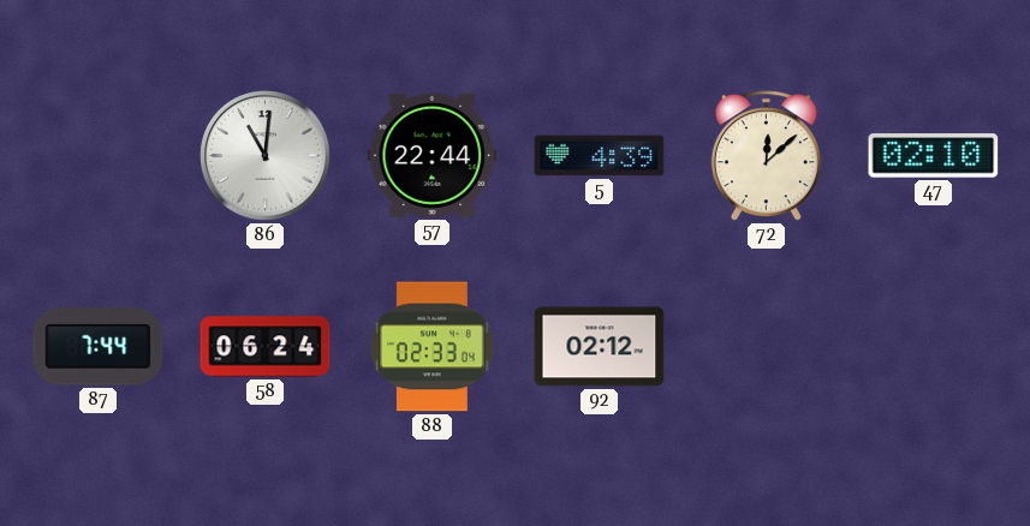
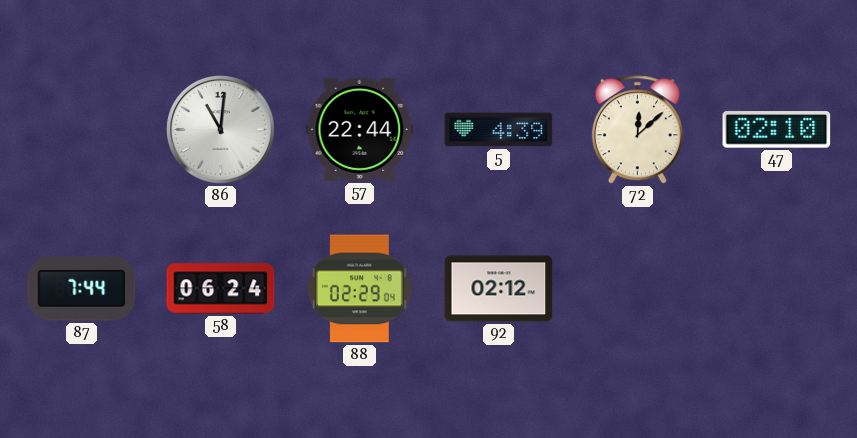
88: 02:33 -> 02:29
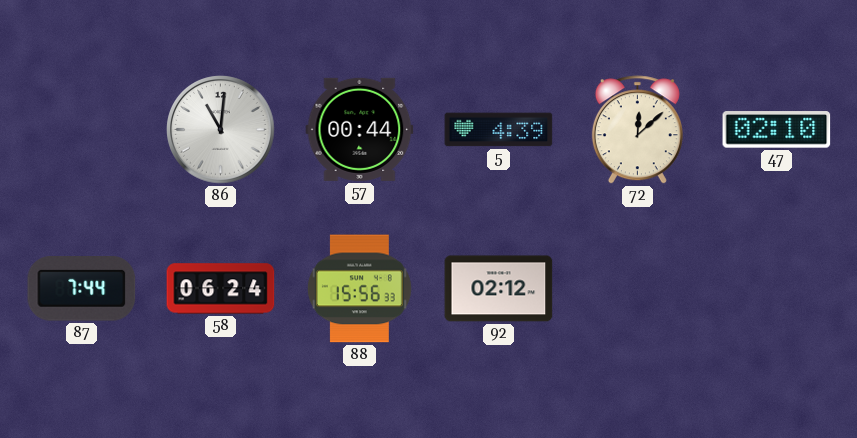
57: 22:44 -> 00:44
88: 02:29 -> 15:56
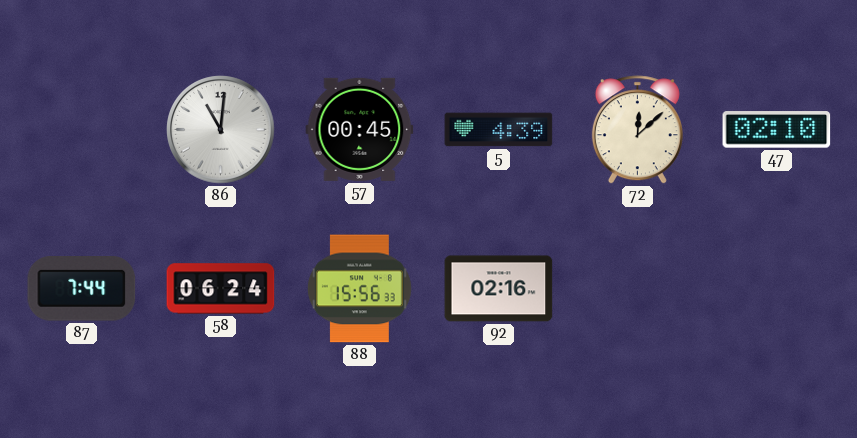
57: 00:44 -> 00:45
92: 02:12 -> 02:16
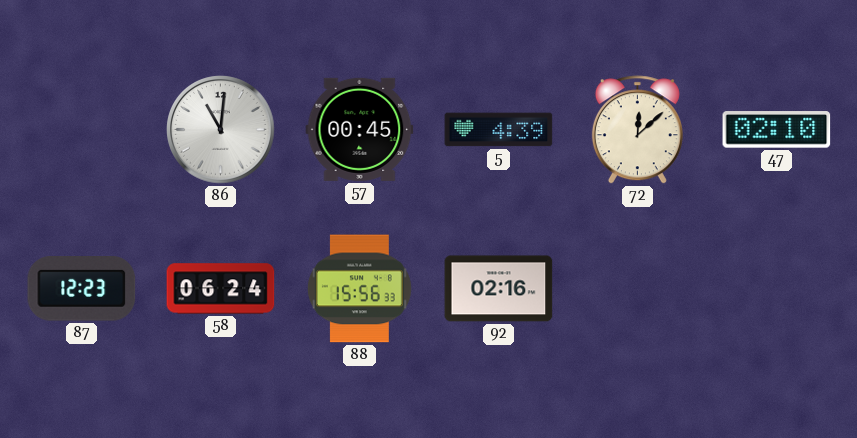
87: 7:44 -> 12:23
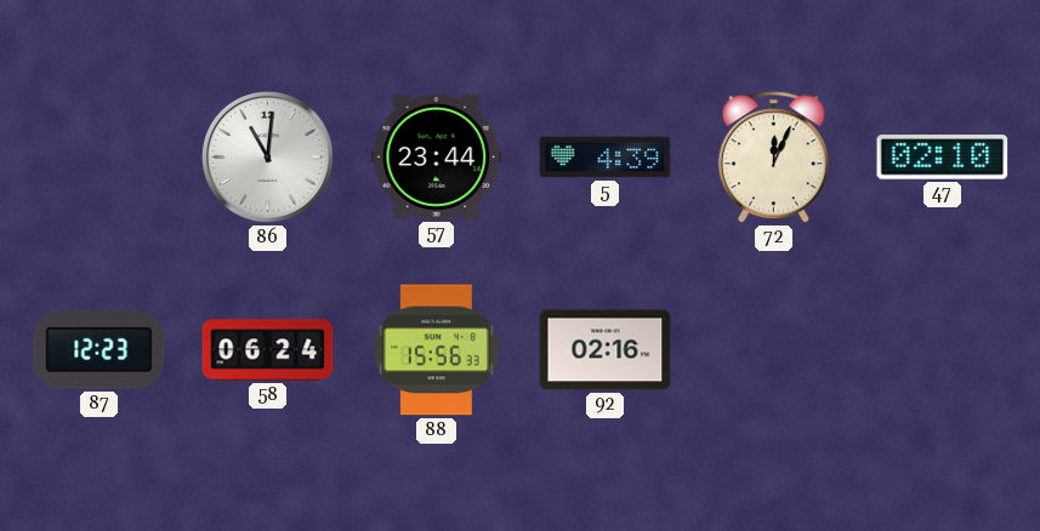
57: 00:45 -> 23:44
72: 12:08 -> 12:04
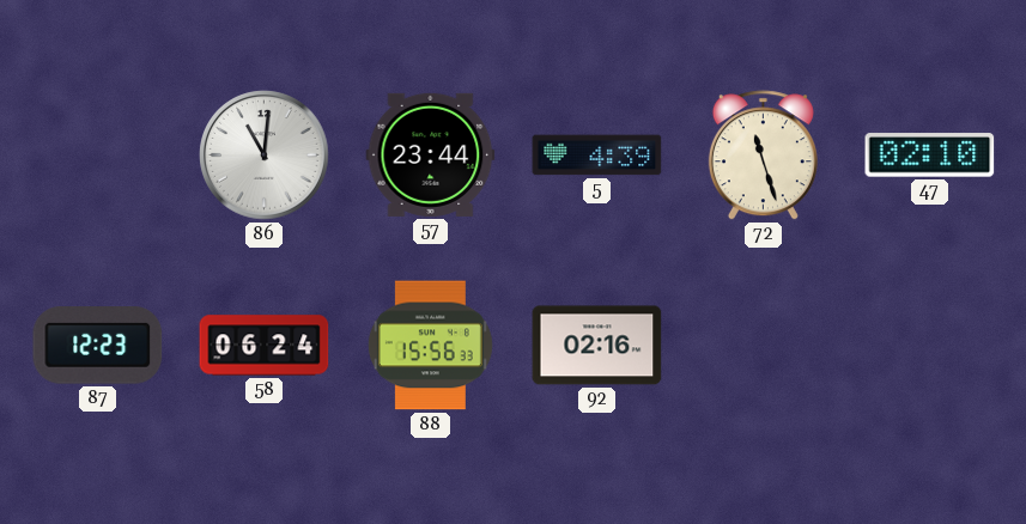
72: 12:04 -> 11:27
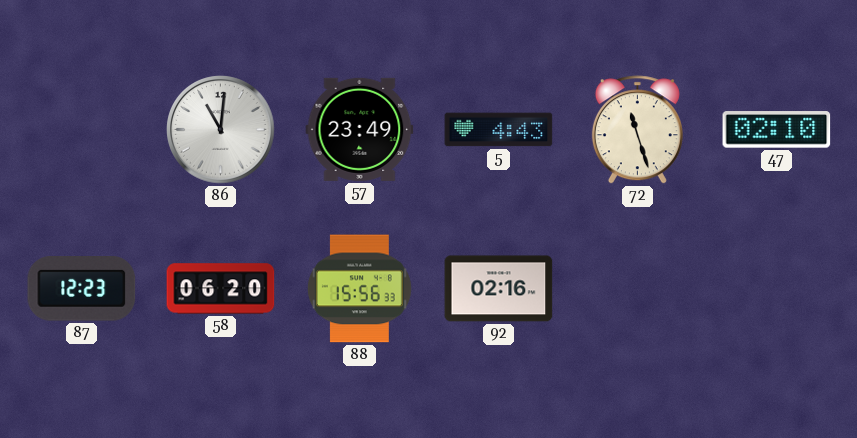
57: 23:44 -> 23:49
5: 4:39 -> 4:43
58: 06:24 -> 06:20
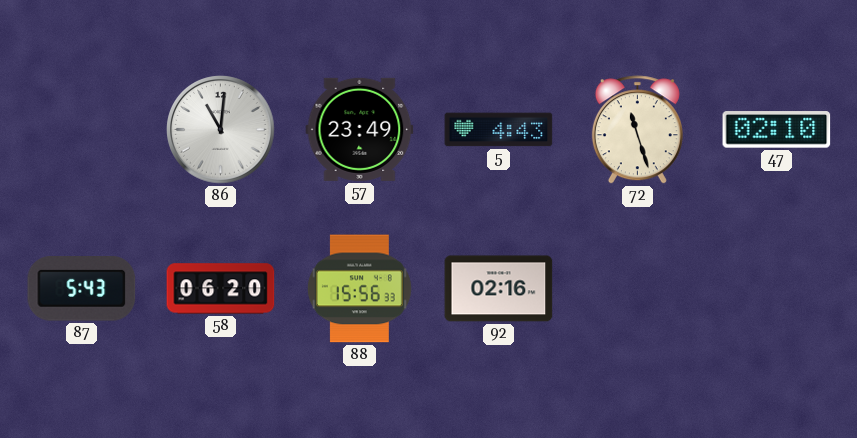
87: 12:23 -> 5:43
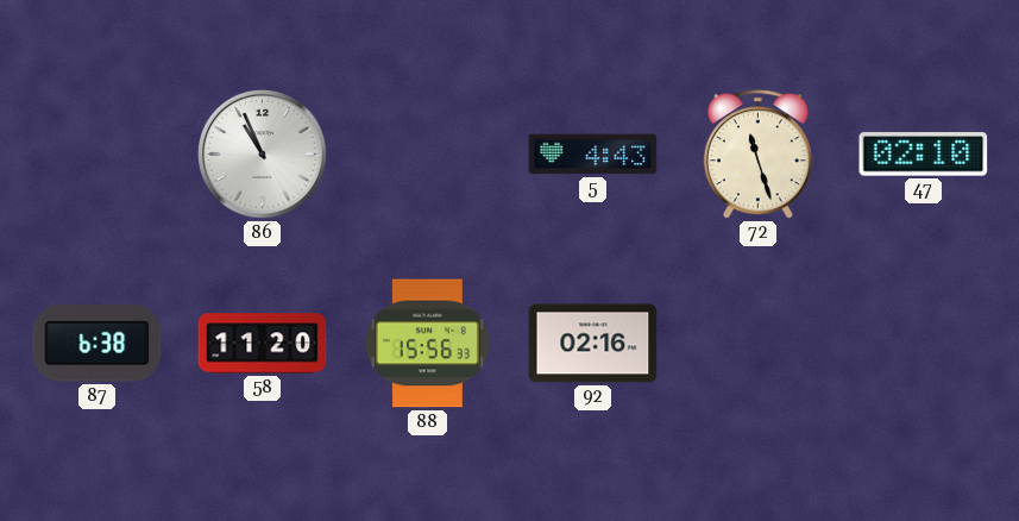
86: 11:01 -> 10:56
57: 23:49 -> none
87: 5:43 -> 6:38
58: 06:20 -> 11:20
